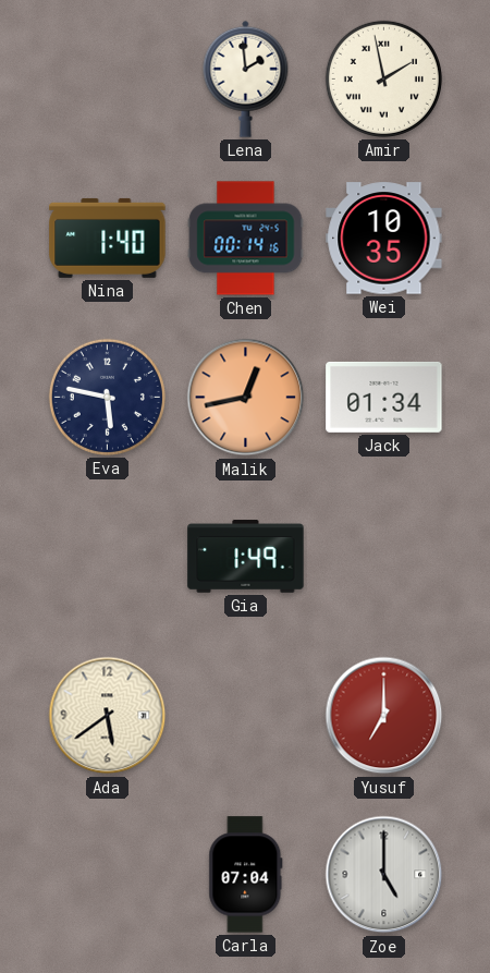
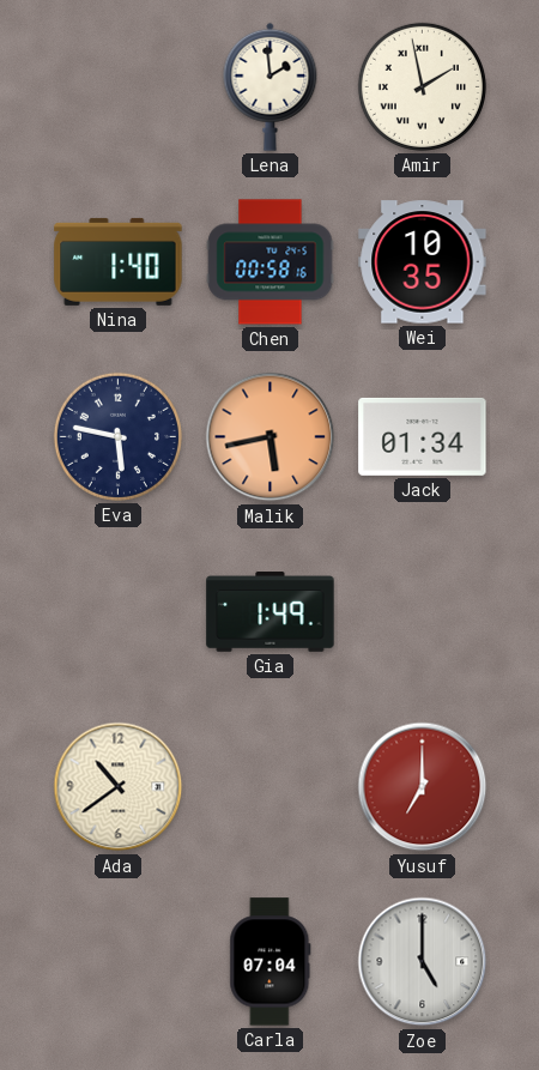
Chen: 00:14 -> 00:58
Malik: 12:43 -> 5:43
Ada: 5:39 -> 10:39
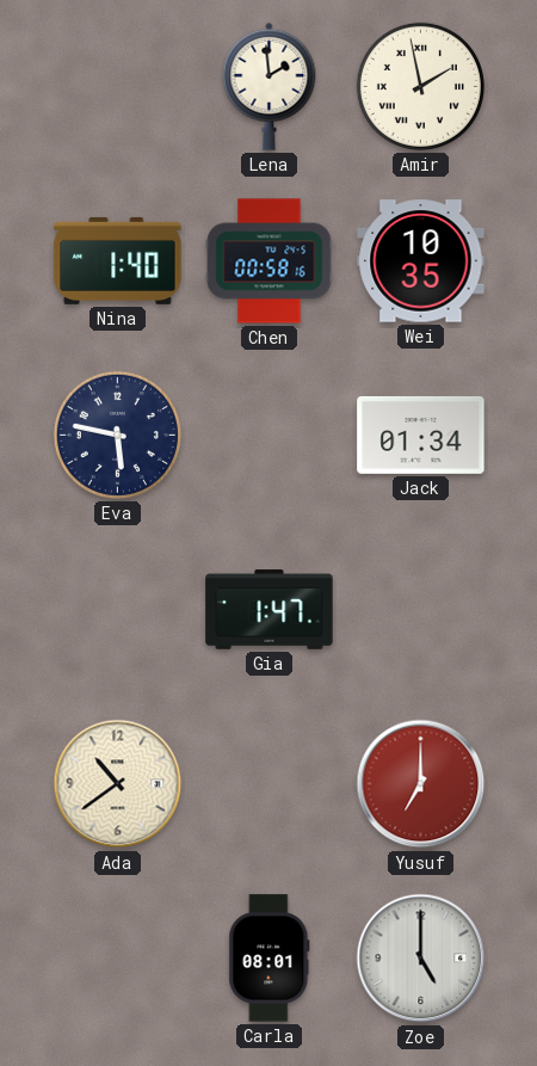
Malik: 5:43 -> none
Gia: 1:49 -> 1:47
Carla: 07:04 -> 08:01
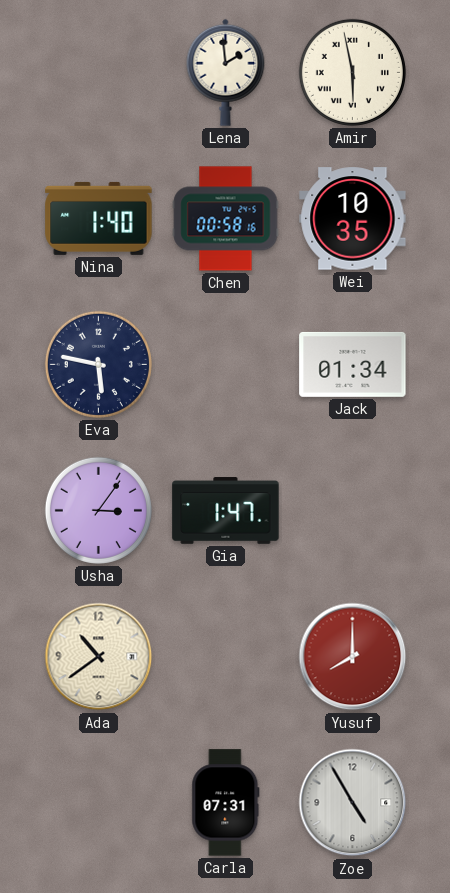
Amir: 1:58 -> 5:58
Usha: none -> 3:06
Yusuf: 7:00 -> 8:00
Carla: 08:01 -> 07:31
Zoe: 5:00 -> 4:55
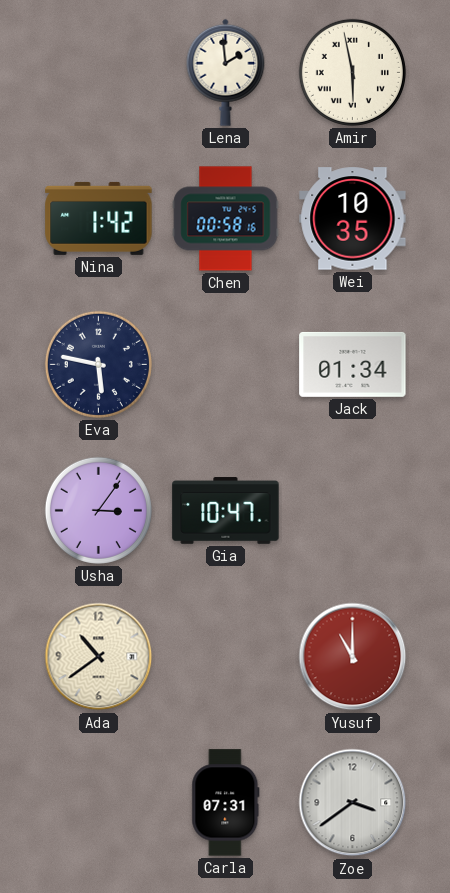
Nina: 1:40 -> 1:42
Gia: 1:47 -> 10:47
Yusuf: 8:00 -> 11:00
Zoe: 4:55 -> 3:39
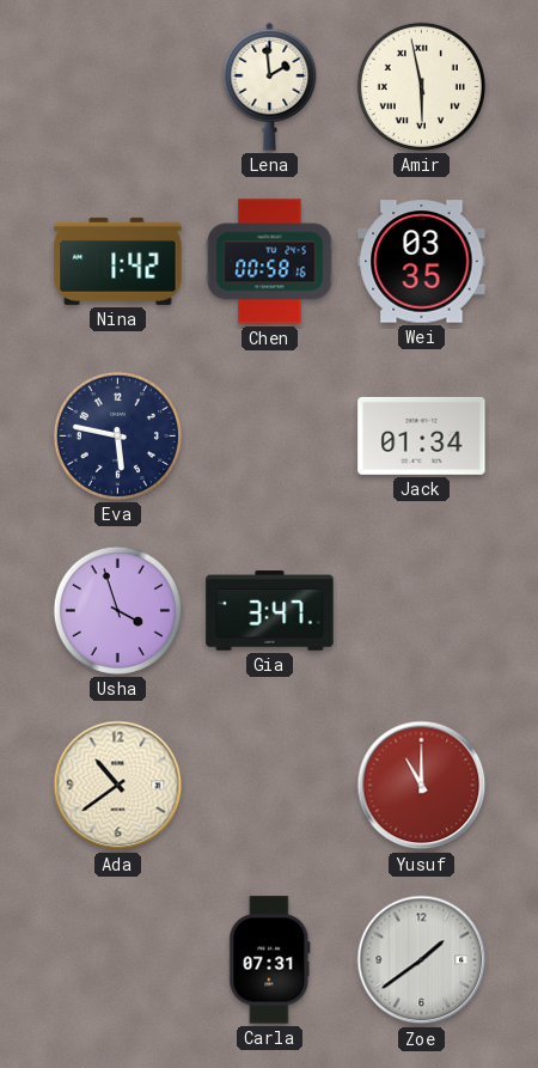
Wei: 10:35 -> 03:35
Usha: 3:06 -> 3:57
Gia: 10:47 -> 3:47
Zoe: 3:39 -> 1:39
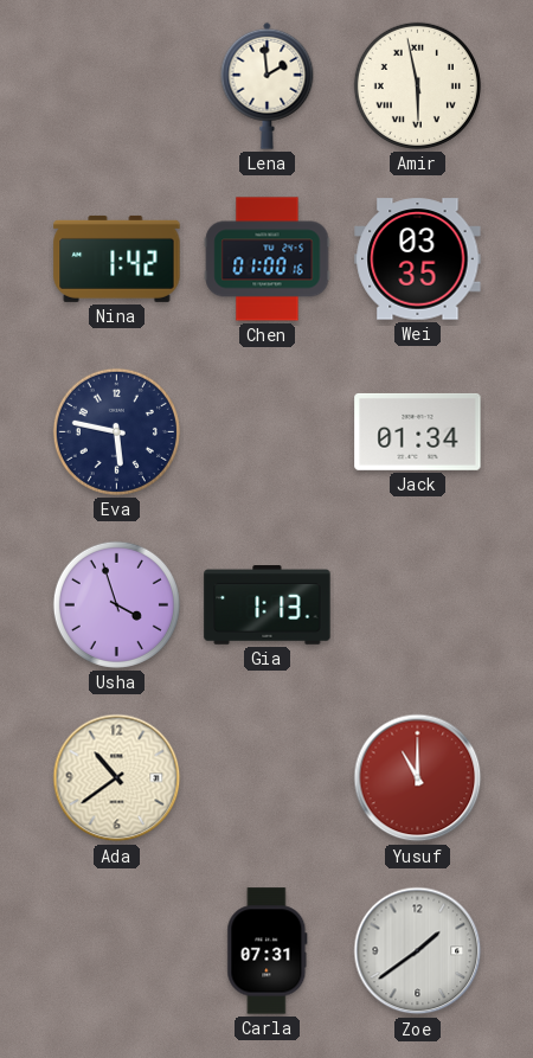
Chen: 00:58 -> 01:00
Gia: 3:47 -> 1:13
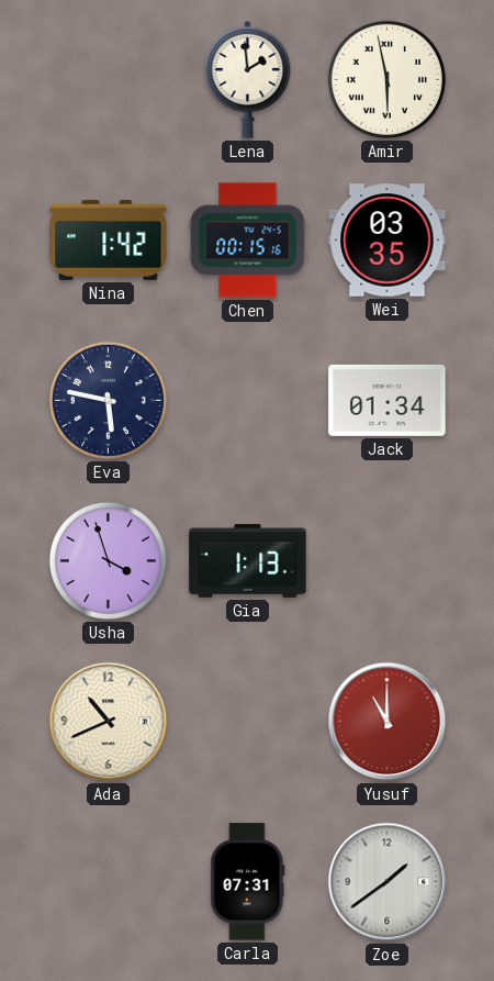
Chen: 01:00 -> 00:15
Ada: 10:39 -> 10:41
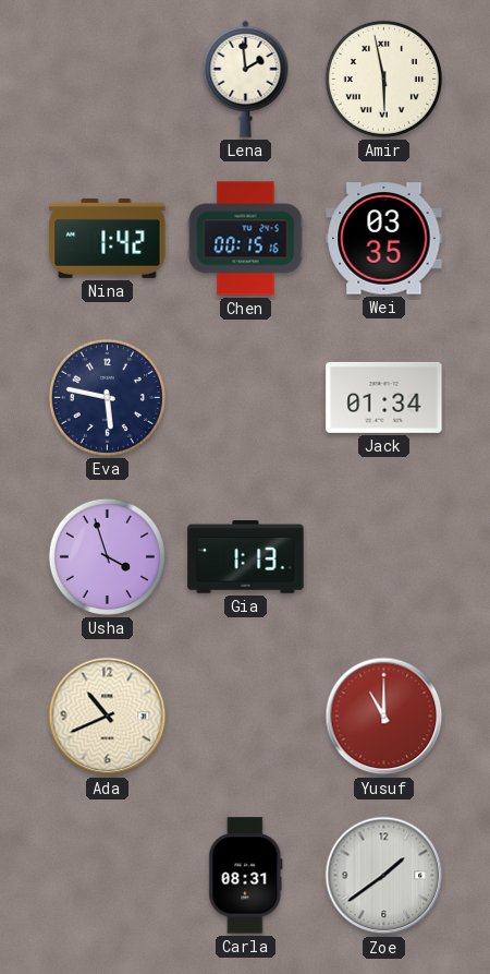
Carla: 07:31 -> 08:31
